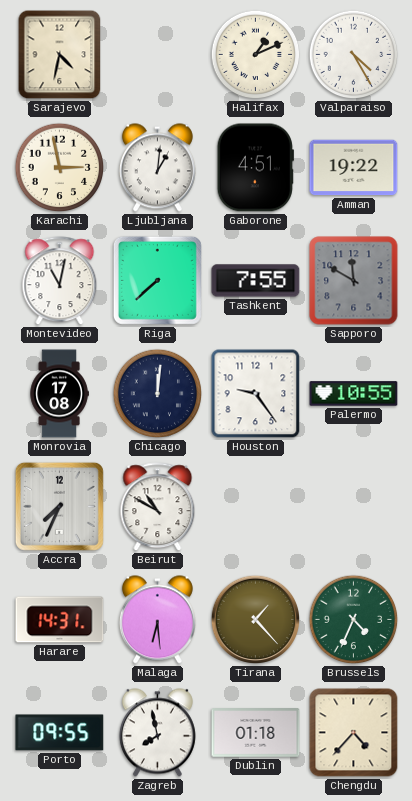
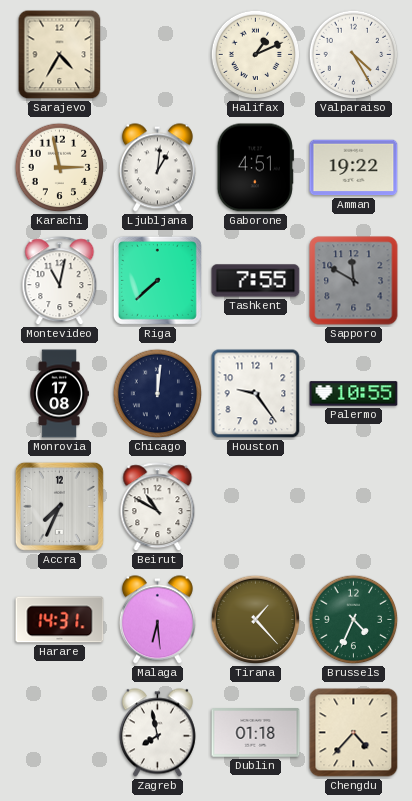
Sarajevo: 4:32 -> 4:35
Porto: 09:55 -> none
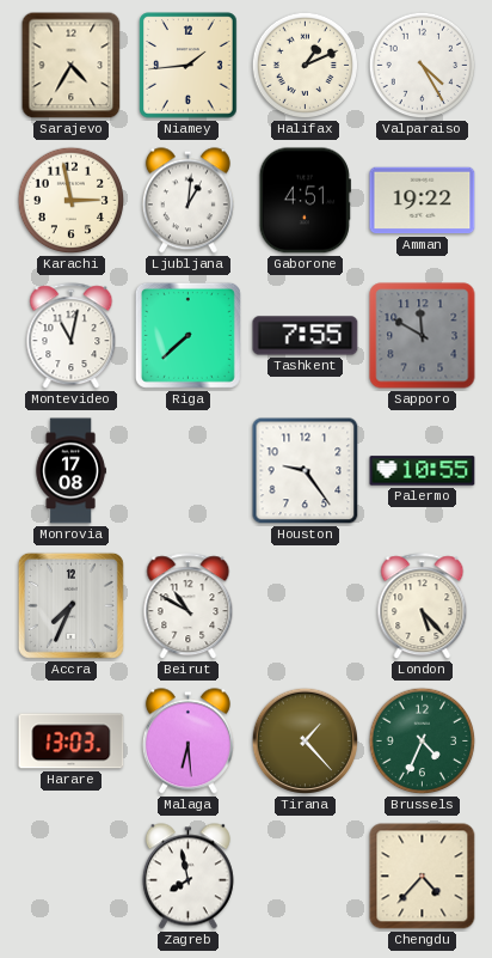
Niamey: none -> 1:44
Chicago: 12:01 -> none
London: none -> 5:23
Harare: 14:31 -> 13:03
Dublin: 01:18 -> none
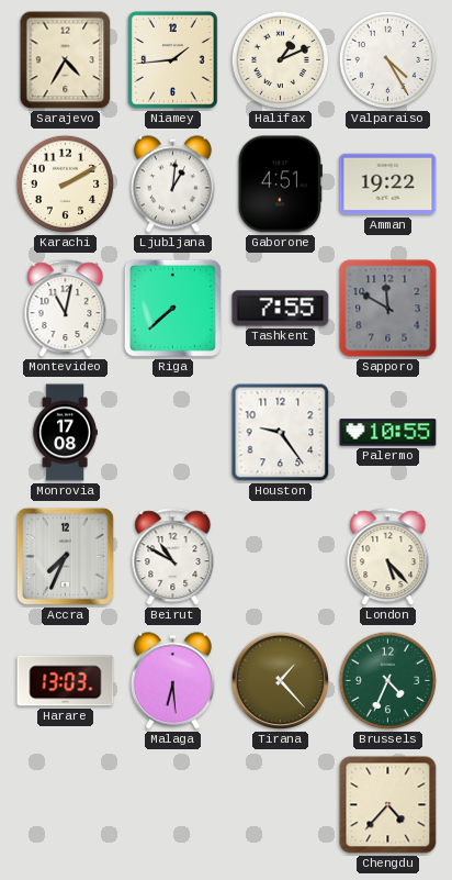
Karachi: 2:58 -> 2:10
Zagreb: 7:58 -> none
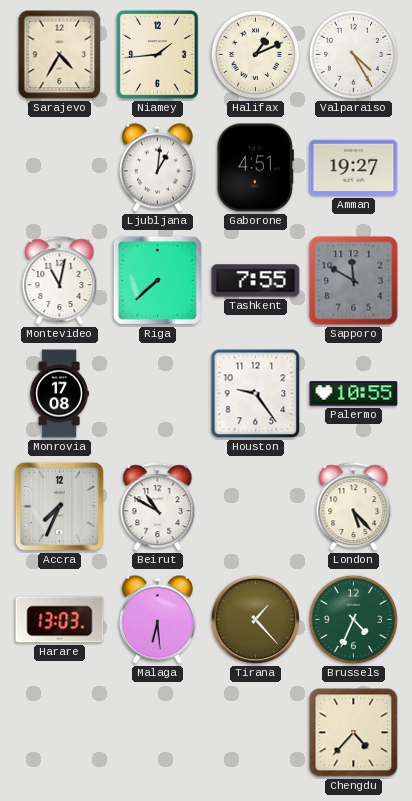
Karachi: 2:10 -> none
Amman: 19:22 -> 19:27
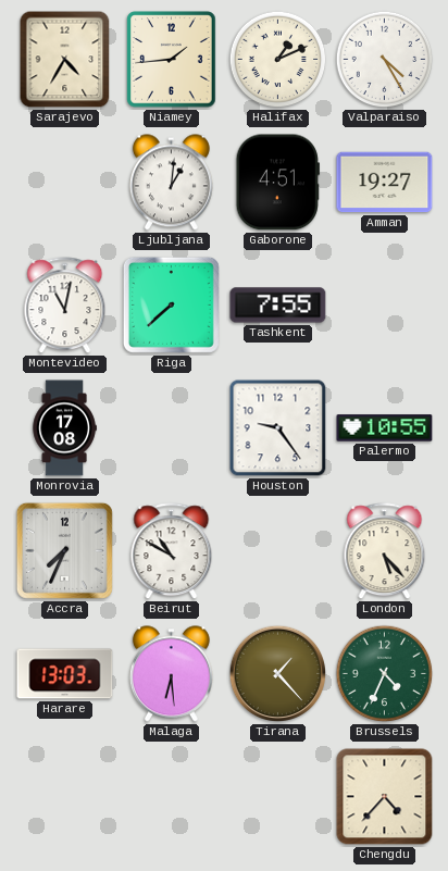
Sapporo: 11:50 -> none
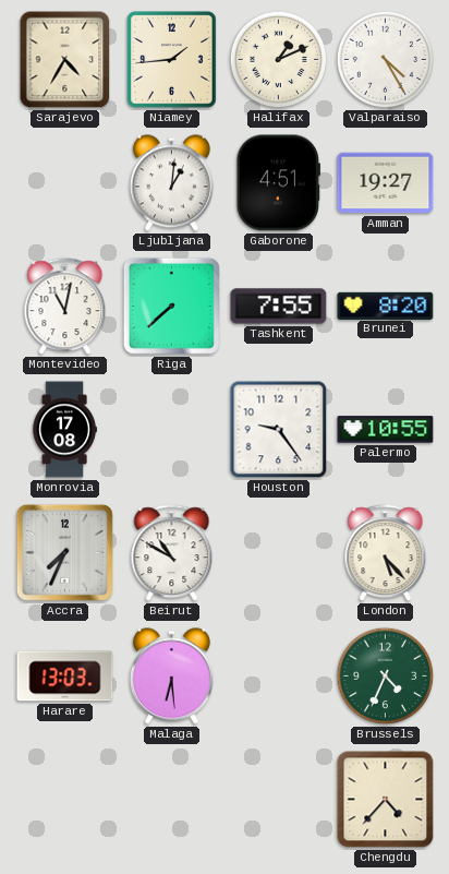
Brunei: none -> 8:20
Tirana: 1:23 -> none
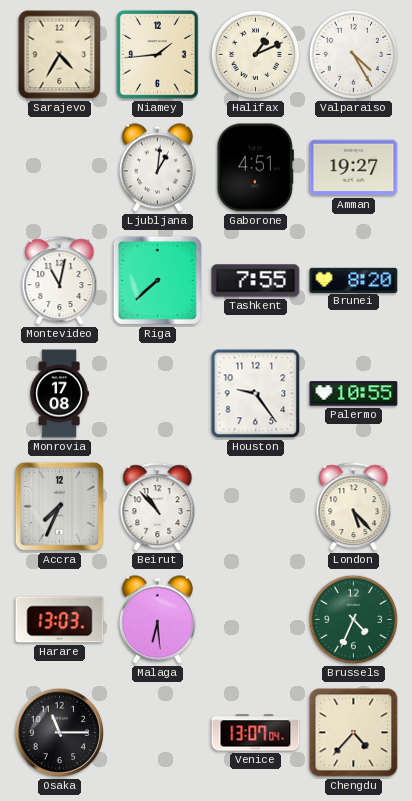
Beirut: 10:50 -> 10:53
Osaka: none -> 11:15
Venice: none -> 13:07
